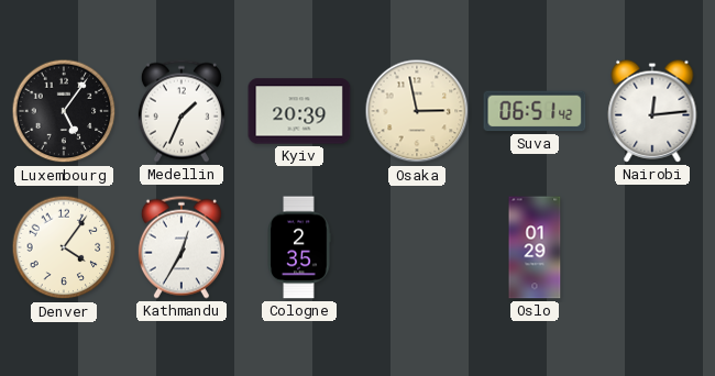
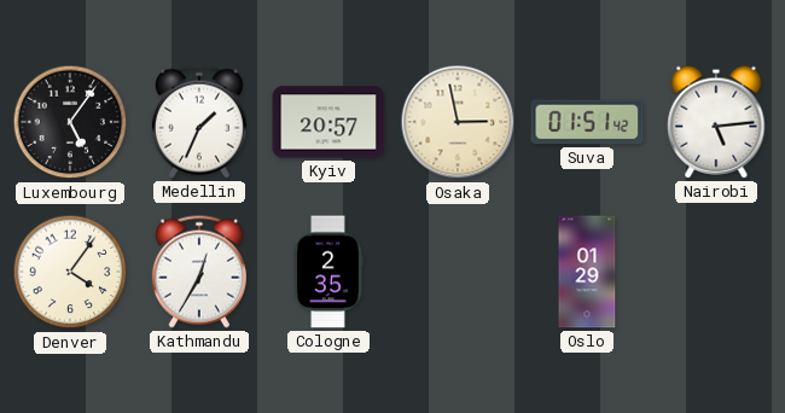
Kyiv: 20:39 -> 20:57
Suva: 06:51 -> 01:51
Nairobi: 12:14 -> 5:14
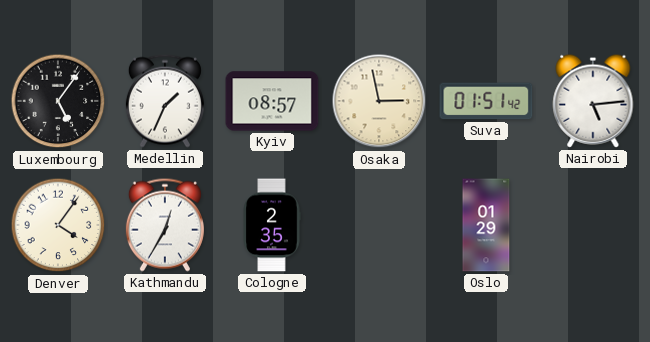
Kyiv: 20:57 -> 08:57
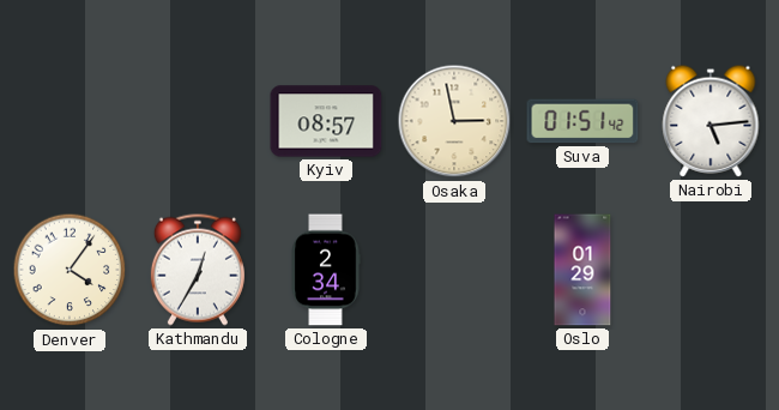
Luxembourg: 5:06 -> none
Medellin: 1:34 -> none
Cologne: 2:35 -> 2:34
